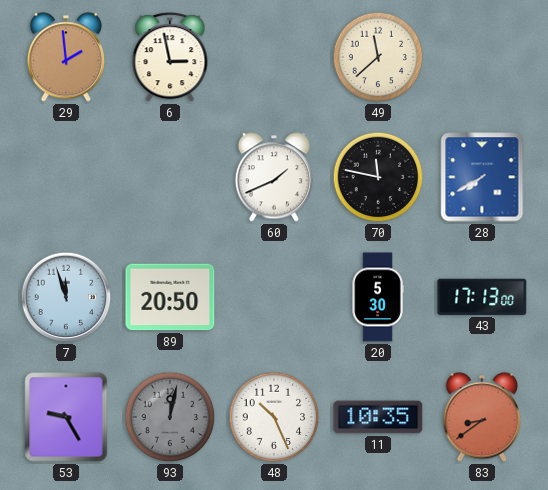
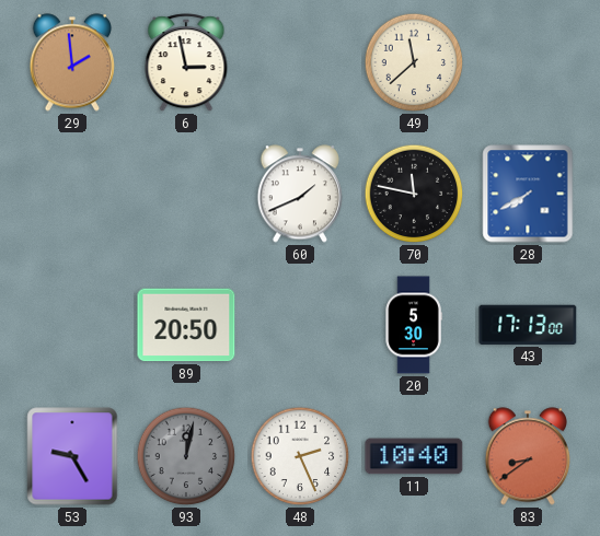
7: 11:57 -> none
48: 10:26 -> 2:26
11: 10:35 -> 10:40
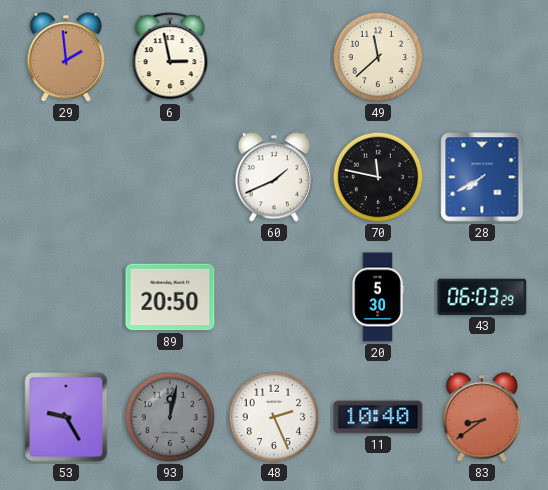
43: 17:13 -> 06:03
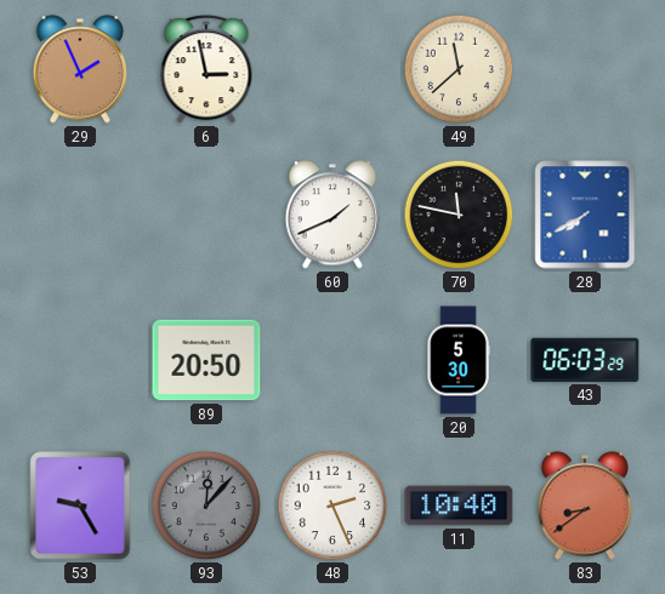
29: 1:59 -> 1:56
93: 12:02 -> 12:07
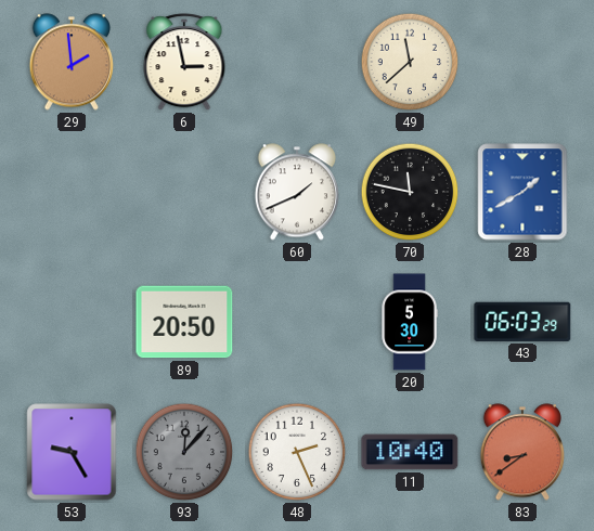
29: 1:56 -> 1:59
28: 7:40 -> 1:40
